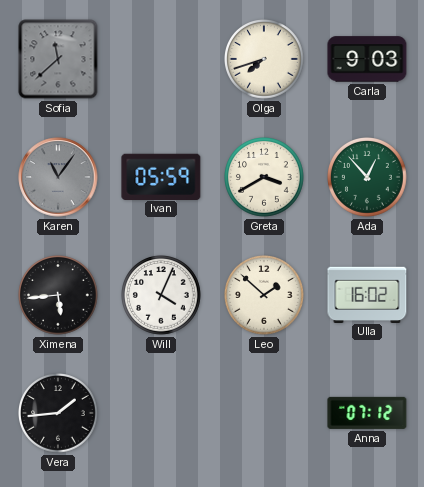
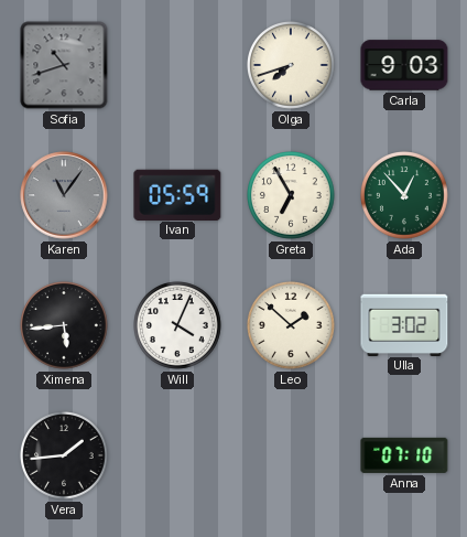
Sofia: 11:38 -> 10:42
Greta: 3:40 -> 6:55
Ulla: 16:02 -> 3:02
Anna: 07:12 -> 07:10
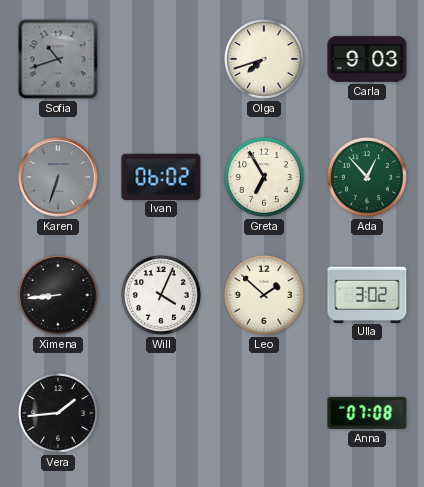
Karen: 11:06 -> 6:33
Ivan: 05:59 -> 06:02
Ximena: 5:44 -> 8:44
Anna: 07:10 -> 07:08
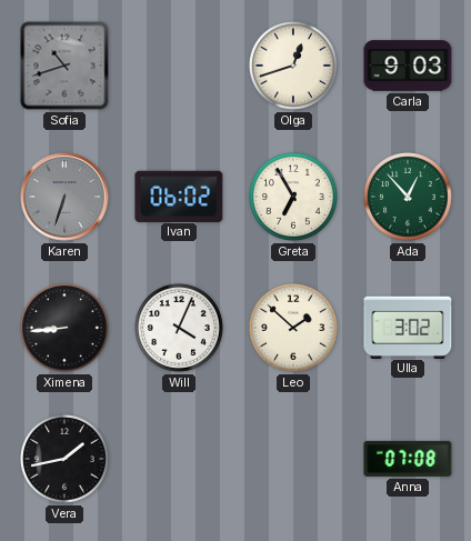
Olga: 7:42 -> 12:42
Vera: 1:44 -> 1:43
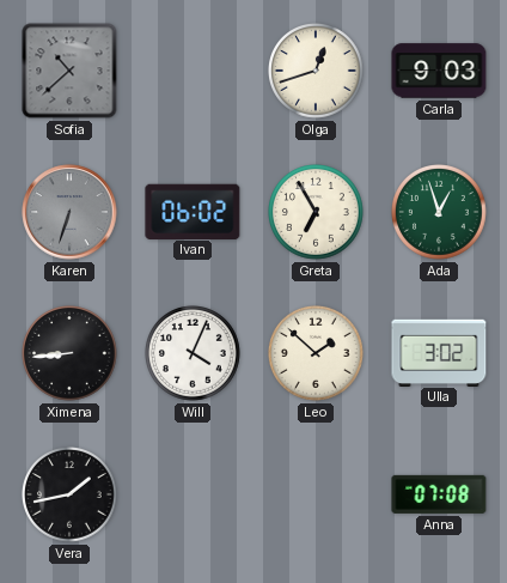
Sofia: 10:42 -> 10:38
Ada: 12:53 -> 12:57
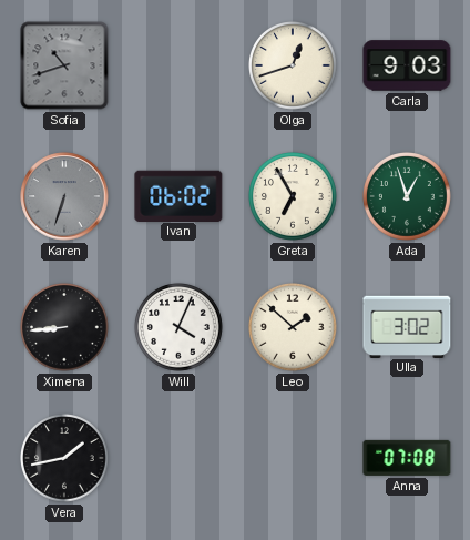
Sofia: 10:38 -> 10:42
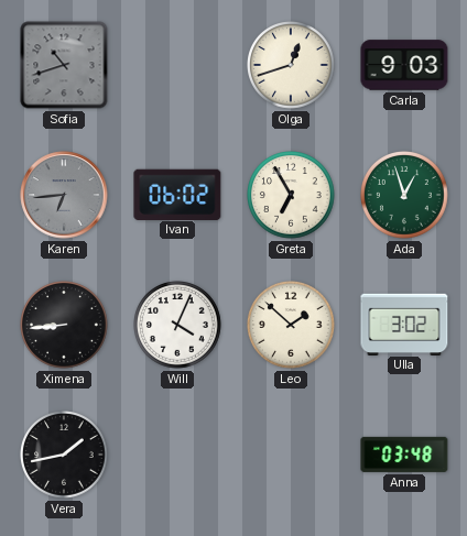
Karen: 6:33 -> 6:44
Anna: 07:08 -> 03:48
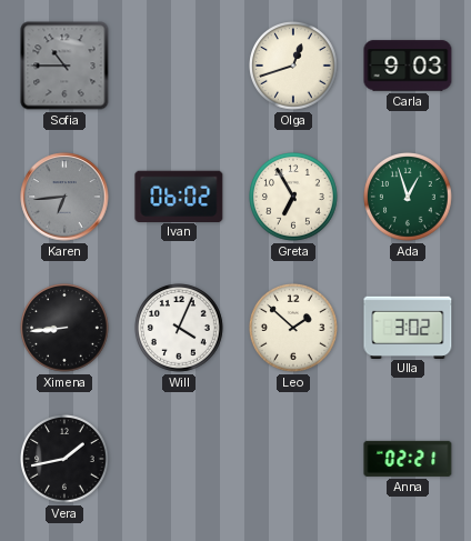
Sofia: 10:42 -> 10:45
Anna: 03:48 -> 02:21
